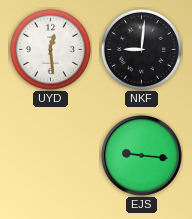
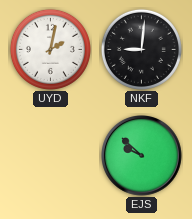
UYD: 12:29 -> 2:02
EJS: 9:16 -> 9:52
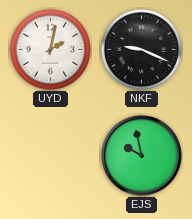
NKF: 9:01 -> 9:19
EJS: 9:52 -> 9:58
